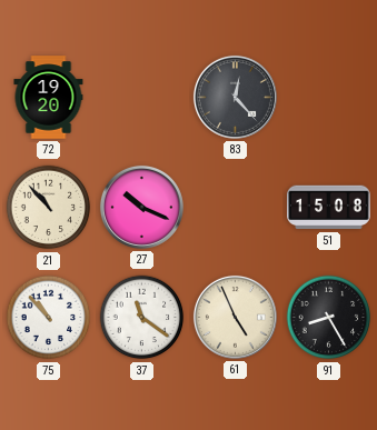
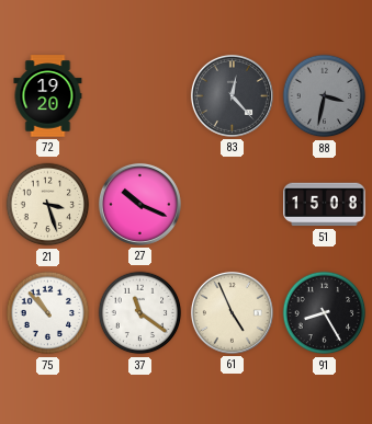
88: none -> 3:32
21: 10:53 -> 3:27
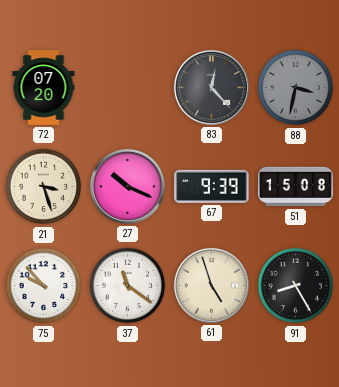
72: 19:20 -> 07:20
67: none -> 9:39
75: 10:53 -> 9:53
61: 4:56 -> 4:57
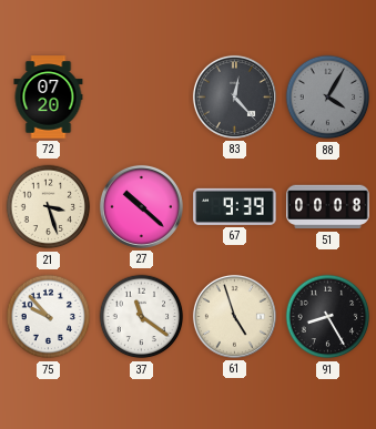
88: 3:32 -> 4:05
27: 10:19 -> 10:22
51: 15:08 -> 00:08
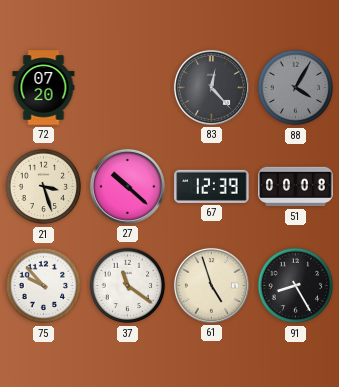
67: 9:39 -> 12:39
